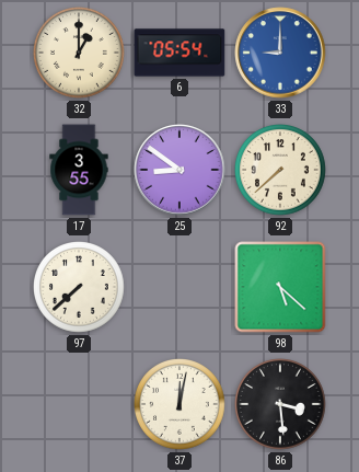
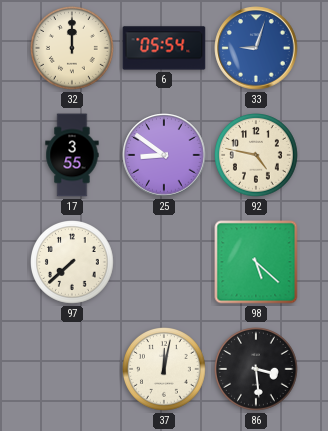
32: 1:00 -> 12:00
33: 9:00 -> 9:03
92: 7:38 -> 4:47
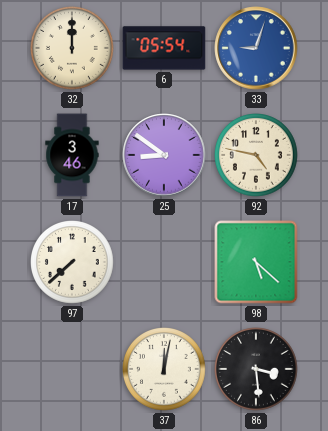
17: 3:55 -> 3:46
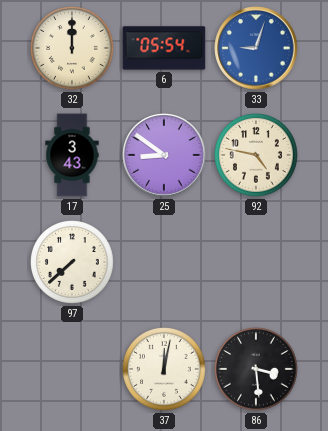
17: 3:46 -> 3:43
98: 5:22 -> none
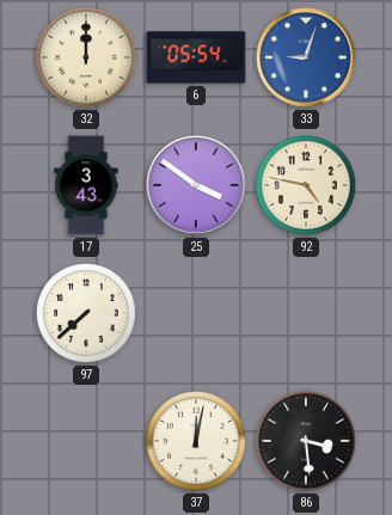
25: 8:51 -> 3:51
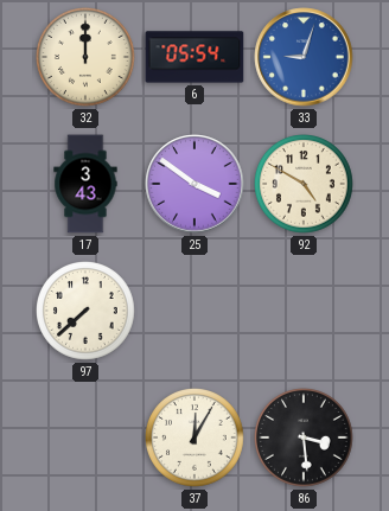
92: 4:47 -> 4:50
37: 12:02 -> 12:05
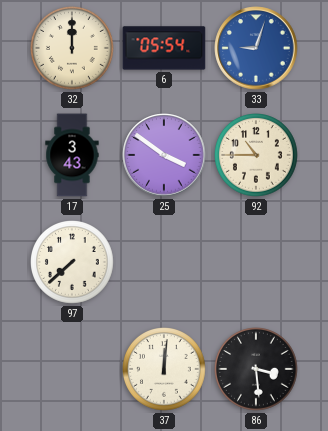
92: 4:50 -> 10:45
37: 12:05 -> 12:01
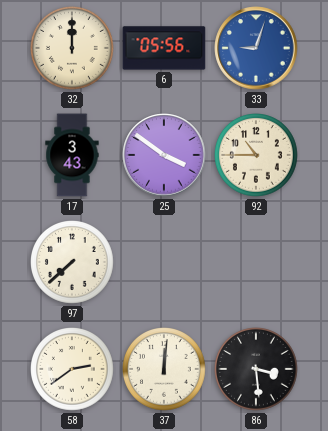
6: 05:54 -> 05:56
58: none -> 2:39
